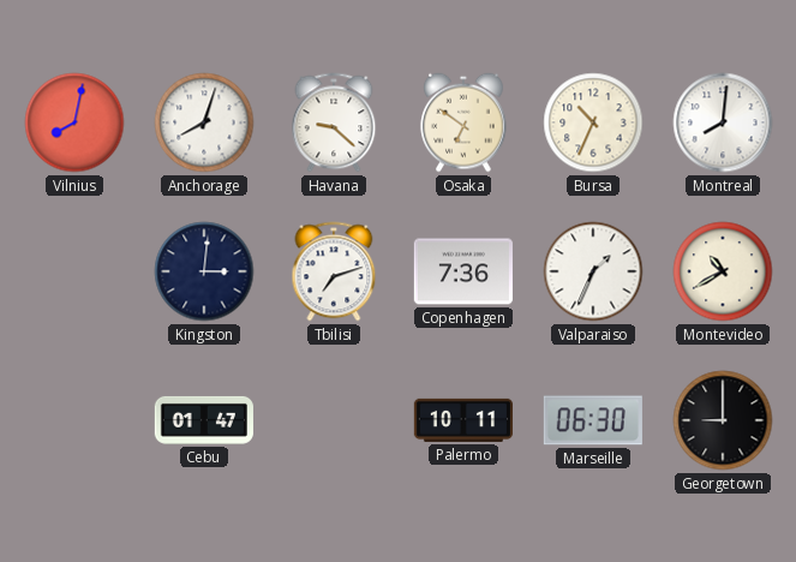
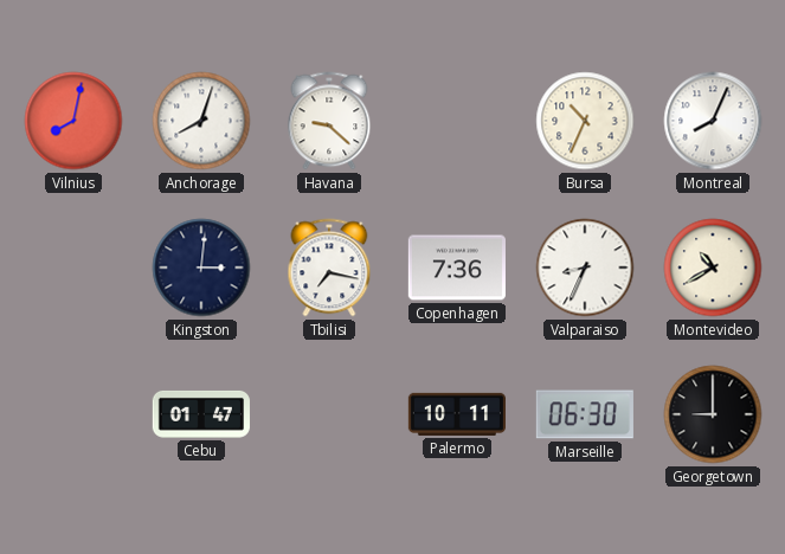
Osaka: 6:51 -> none
Montreal: 8:01 -> 8:04
Tbilisi: 7:12 -> 7:17
Valparaiso: 1:34 -> 8:34
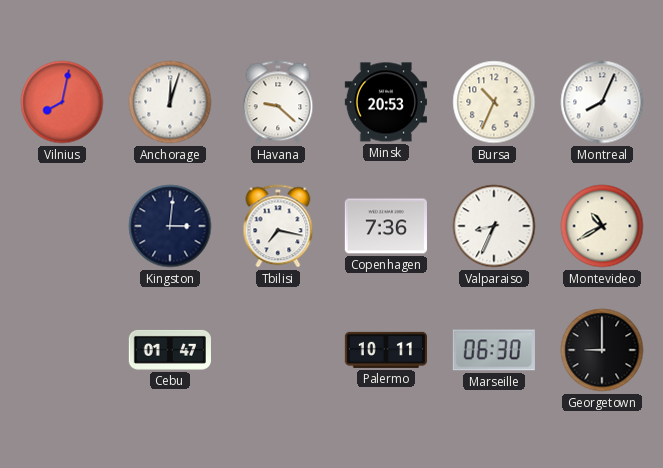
Anchorage: 8:03 -> 12:03
Minsk: none -> 20:53
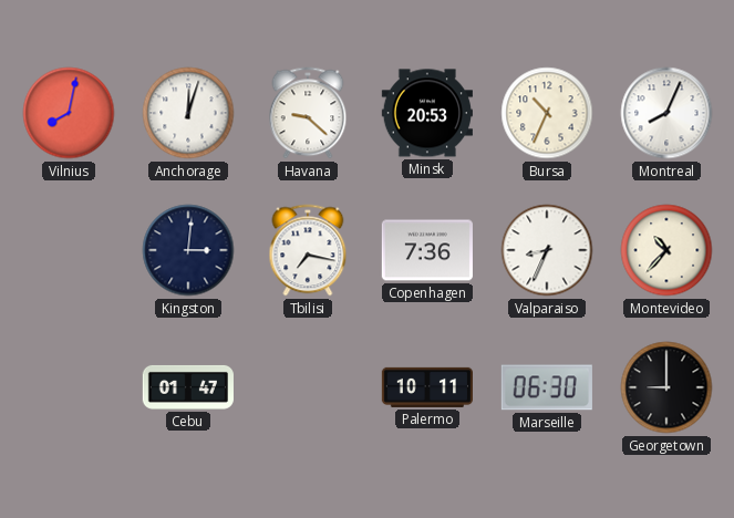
Montevideo: 10:40 -> 10:37
